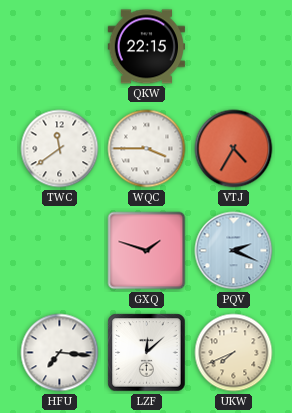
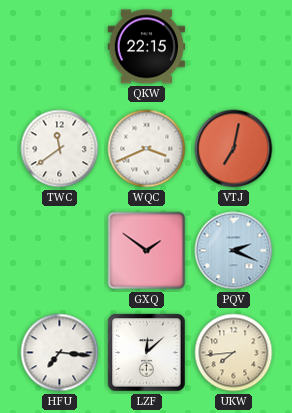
WQC: 3:45 -> 3:41
VTJ: 4:35 -> 7:02
GXQ: 1:48 -> 1:51
UKW: 7:41 -> 7:44
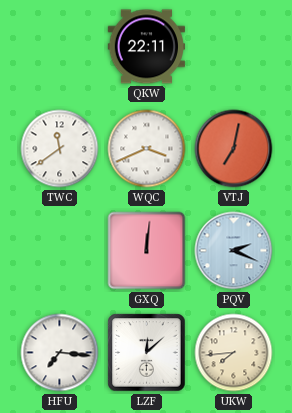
QKW: 22:15 -> 22:11
GXQ: 1:51 -> 12:01
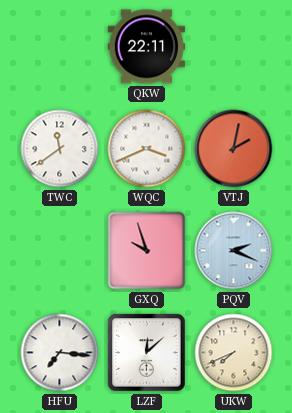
VTJ: 7:02 -> 2:02
GXQ: 12:01 -> 9:57
UKW: 7:44 -> 7:41
